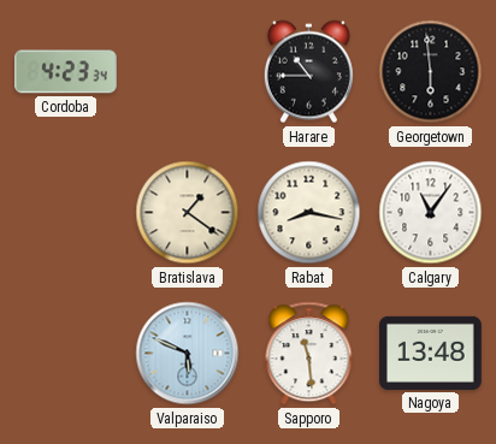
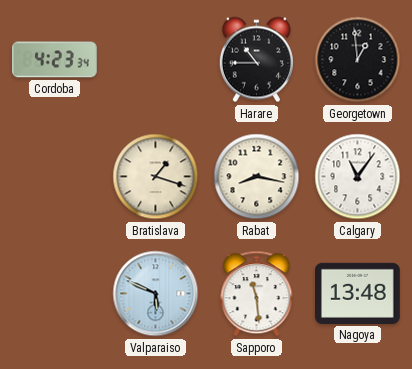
Georgetown: 5:59 -> 12:59
Bratislava: 1:21 -> 1:18
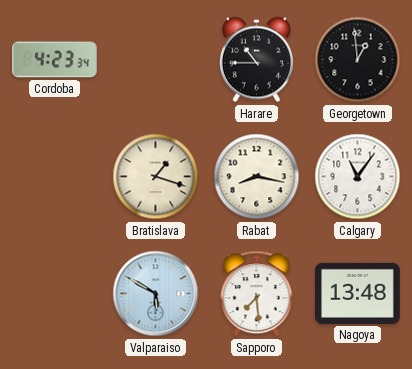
Valparaiso: 5:49 -> 5:50
Sapporo: 11:29 -> 7:29
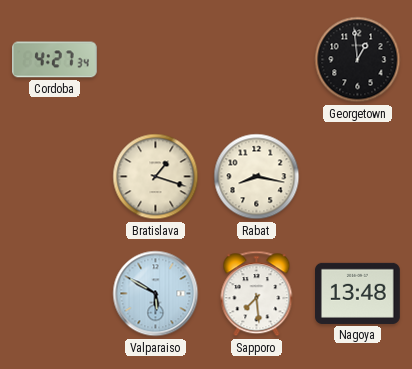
Cordoba: 4:23 -> 4:27
Harare: 10:45 -> none
Calgary: 11:06 -> none
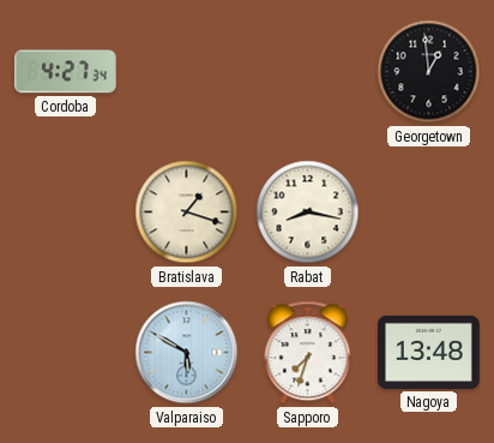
Sapporo: 7:29 -> 7:33
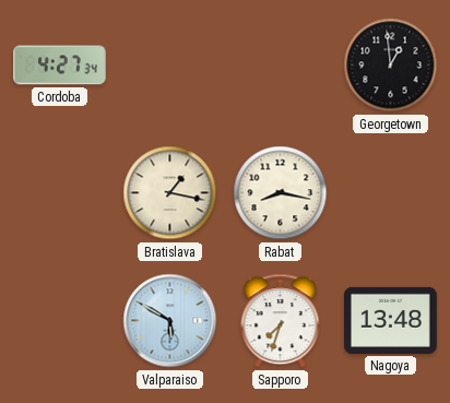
Bratislava: 1:18 -> 1:17
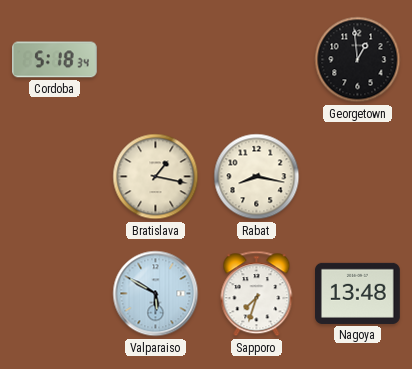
Cordoba: 4:27 -> 5:18
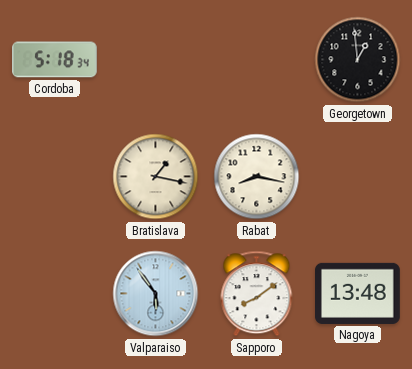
Valparaiso: 5:50 -> 5:54
Sapporo: 7:33 -> 8:09
